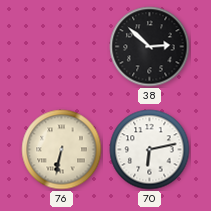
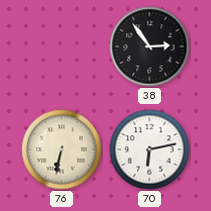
38: 2:52 -> 2:54
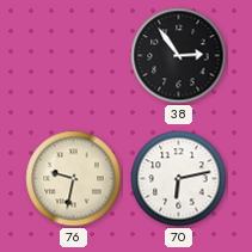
76: 6:32 -> 9:32
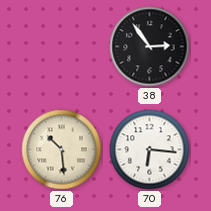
76: 9:32 -> 10:29
70: 6:13 -> 6:16
